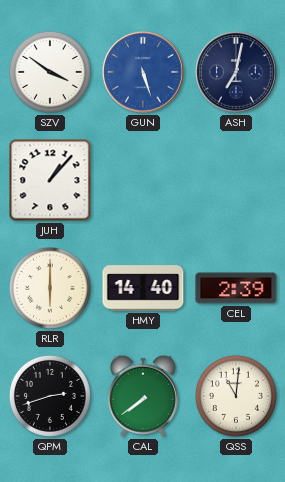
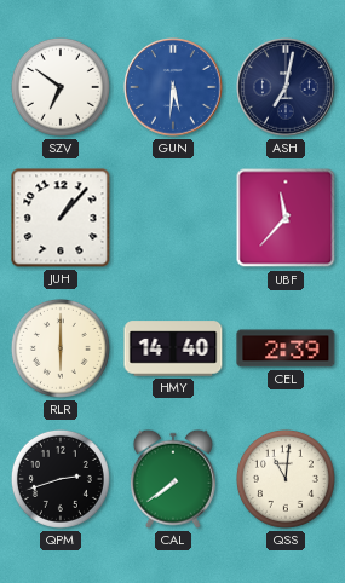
SZV: 3:51 -> 6:51
GUN: 5:27 -> 5:31
UBF: none -> 11:37
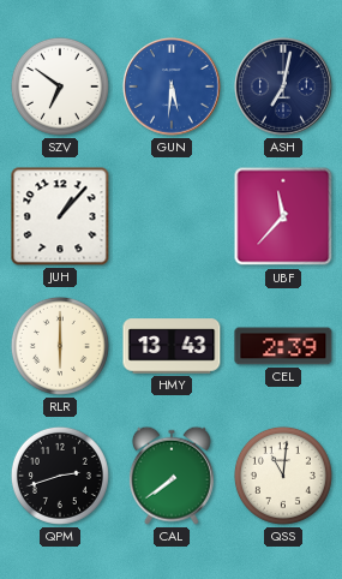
HMY: 14:40 -> 13:43
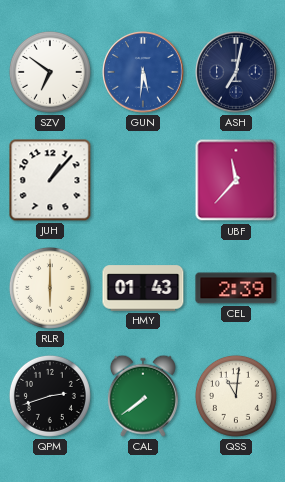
HMY: 13:43 -> 01:43
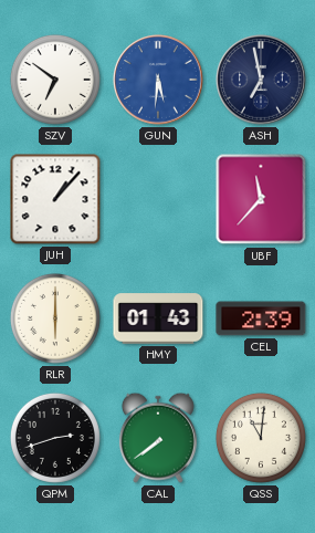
ASH: 7:02 -> 6:58
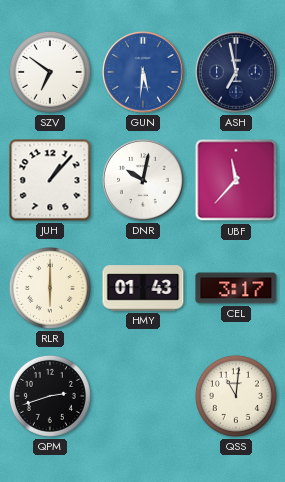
DNR: none -> 10:02
CEL: 2:39 -> 3:17
CAL: 7:39 -> none
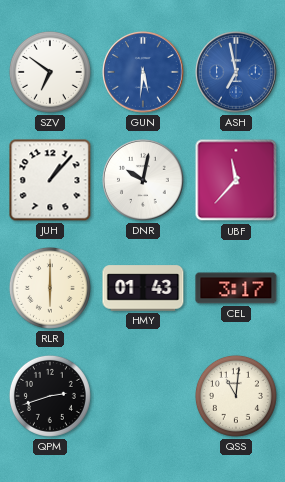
ASH dial: navy -> blue
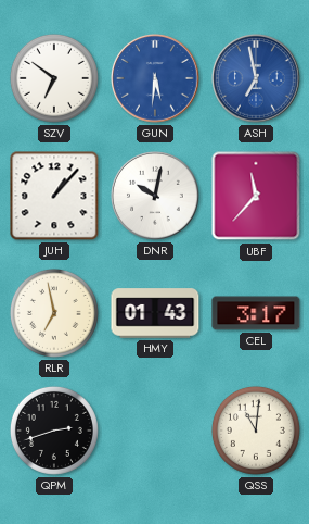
RLR: 6:00 -> 6:58
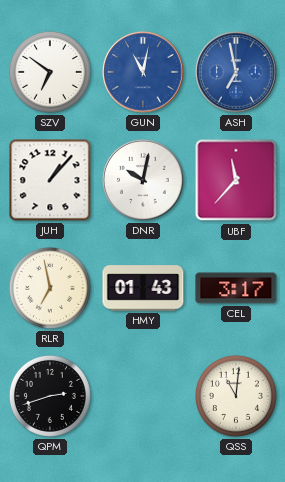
GUN: 5:31 -> 11:02
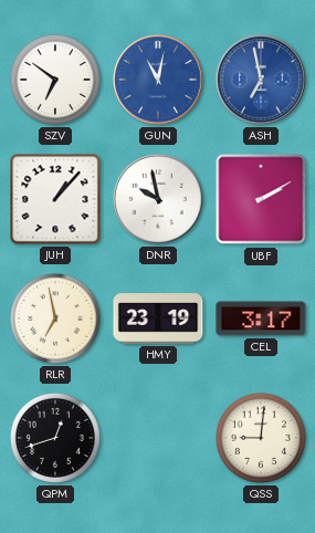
DNR: 10:02 -> 9:58
UBF: 11:37 -> 2:10
HMY: 01:43 -> 23:19
QPM: 2:42 -> 12:42
QSS: 11:01 -> 9:01
